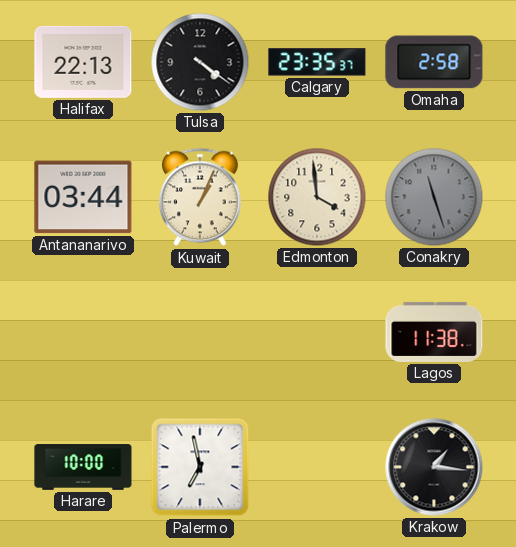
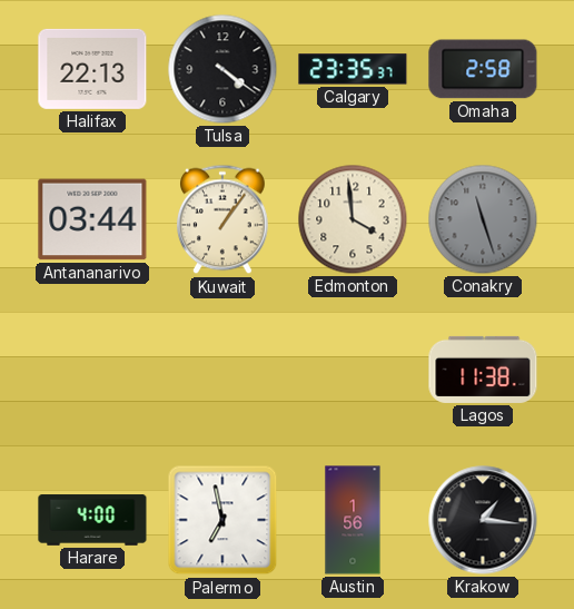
Kuwait: 1:04 -> 1:06
Harare: 10:00 -> 4:00
Austin: none -> 1:56
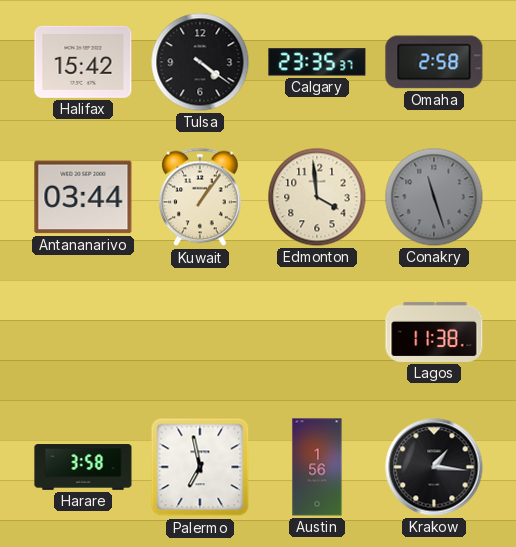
Halifax: 22:13 -> 15:42
Harare: 4:00 -> 3:58
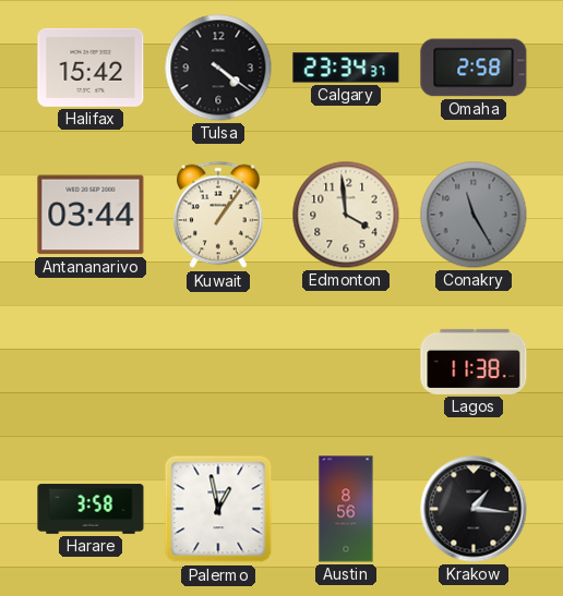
Calgary: 23:35 -> 23:34
Conakry: 11:27 -> 11:25
Palermo: 6:58 -> 12:58
Austin: 1:56 -> 8:56
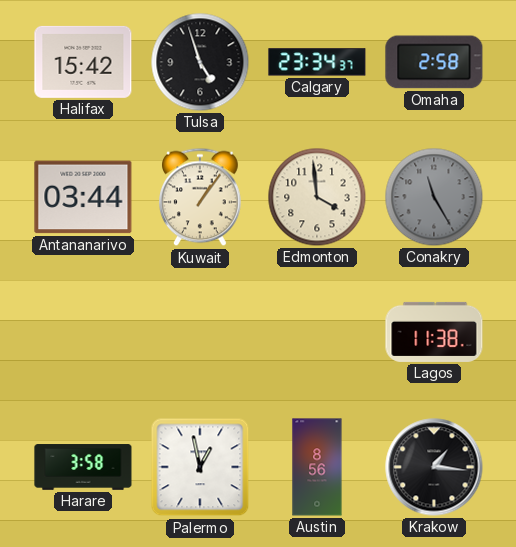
Tulsa: 4:21 -> 4:57
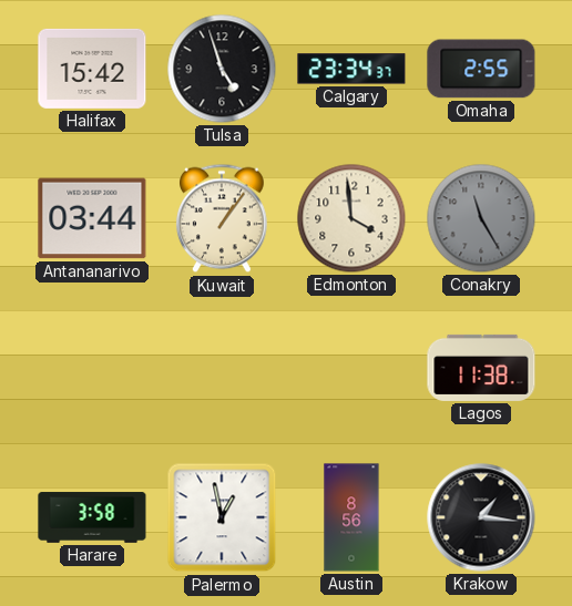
Omaha: 2:58 -> 2:55
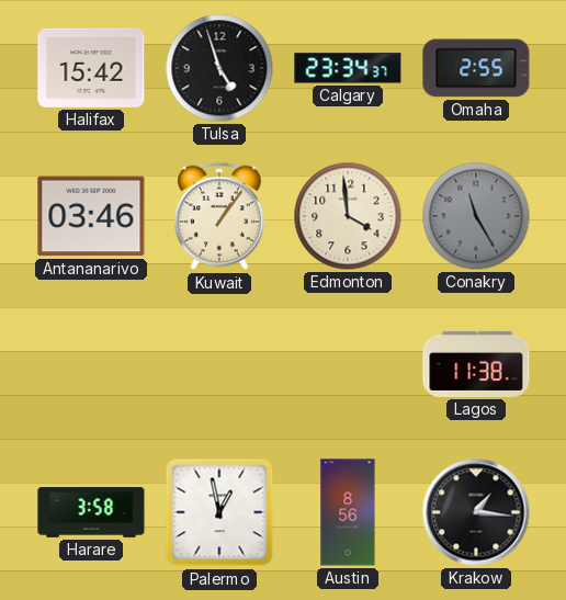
Antananarivo: 03:44 -> 03:46
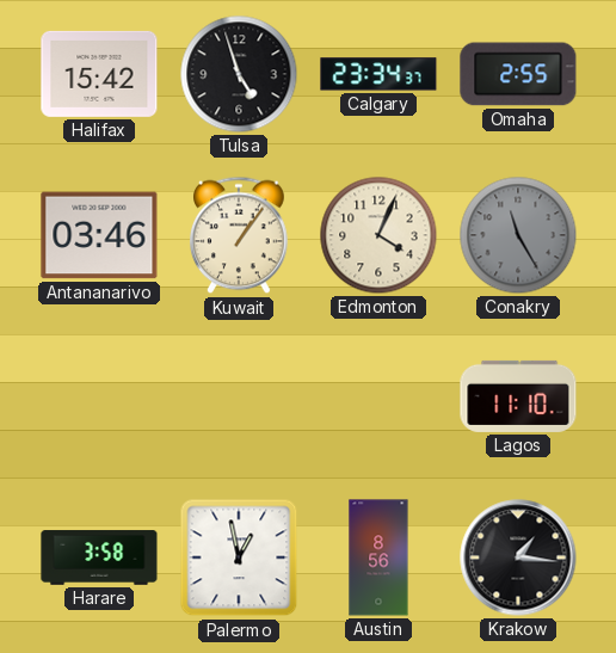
Edmonton: 3:59 -> 4:04
Lagos: 11:38 -> 11:10
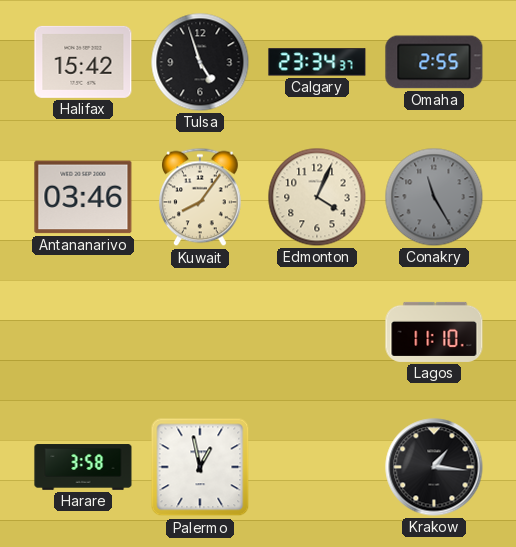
Kuwait: 1:06 -> 8:06
Austin: 8:56 -> none
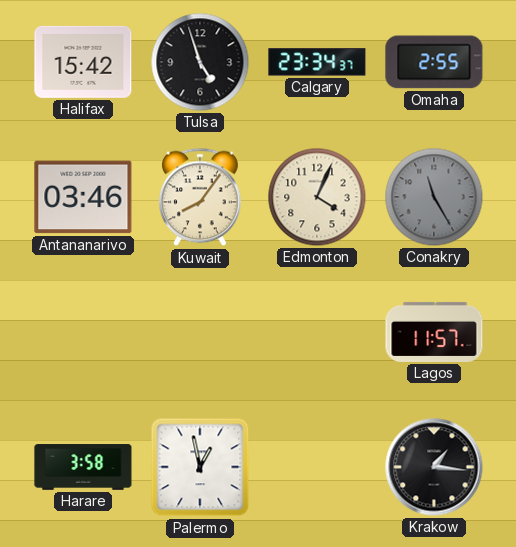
Lagos: 11:10 -> 11:57
